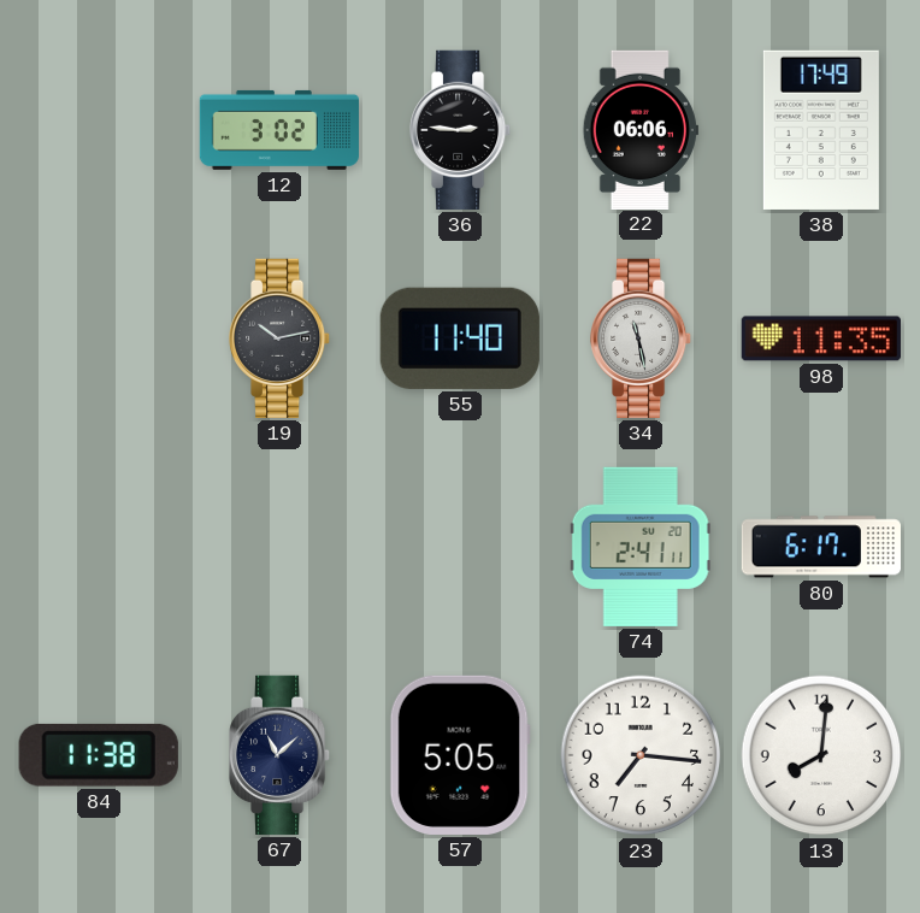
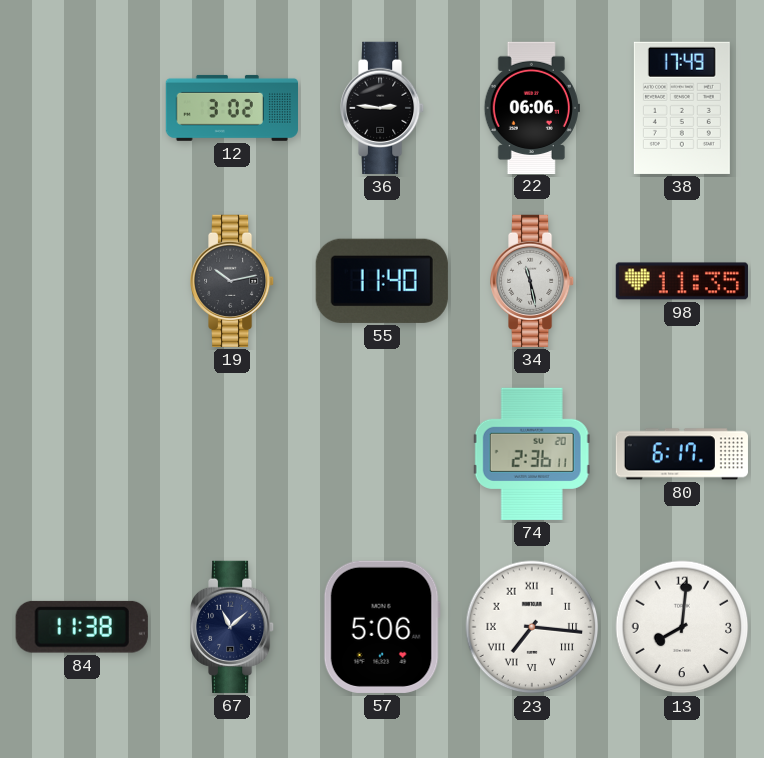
74: 2:41 -> 2:36
57: 5:05 -> 5:06
23 numerals: Arabic -> Roman
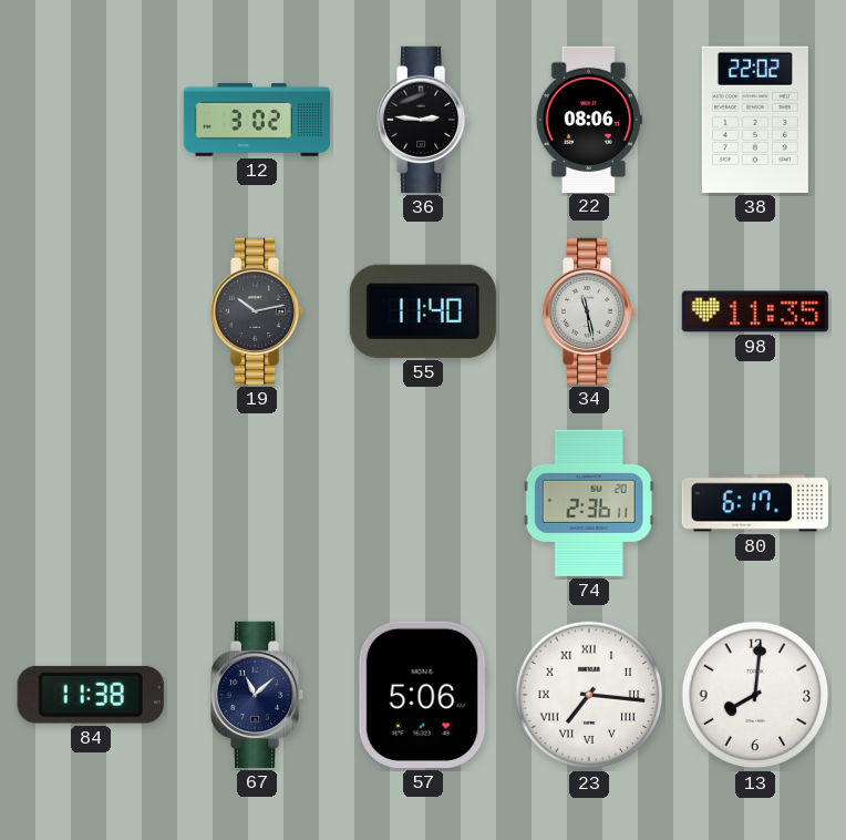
22: 06:06 -> 08:06
38: 17:49 -> 22:02
